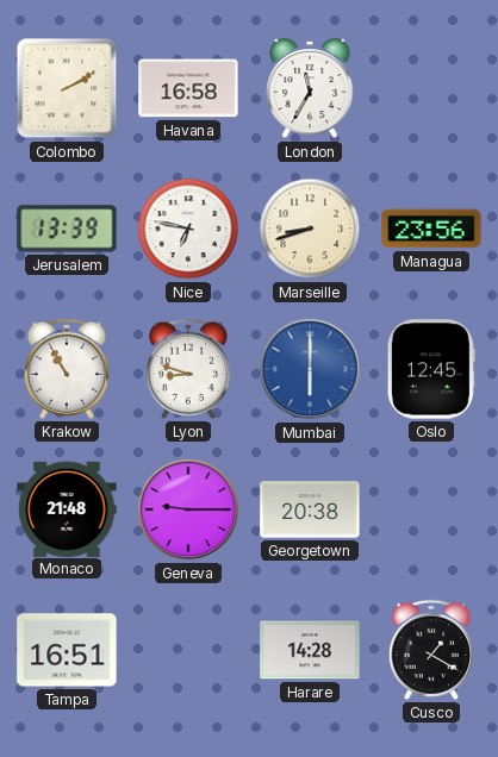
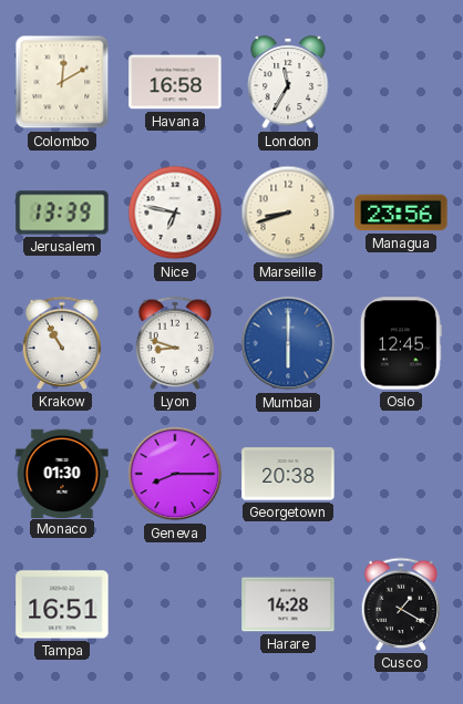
Colombo: 2:10 -> 12:10
Monaco: 21:48 -> 01:30
Geneva: 9:15 -> 8:15
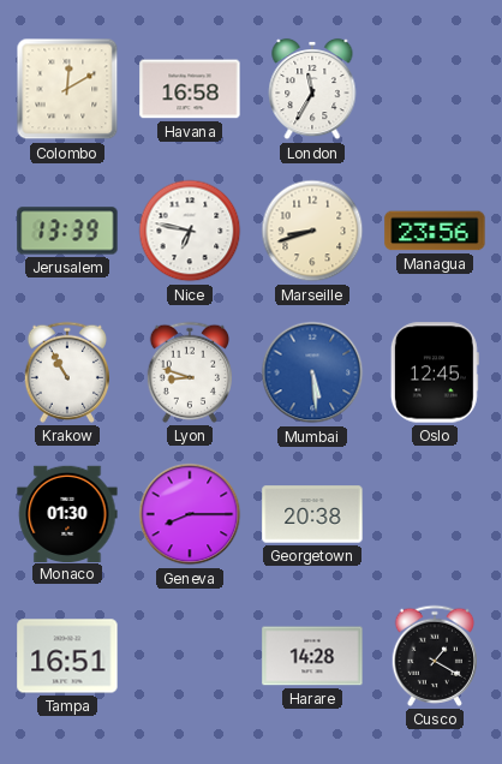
Mumbai: 6:00 -> 5:29
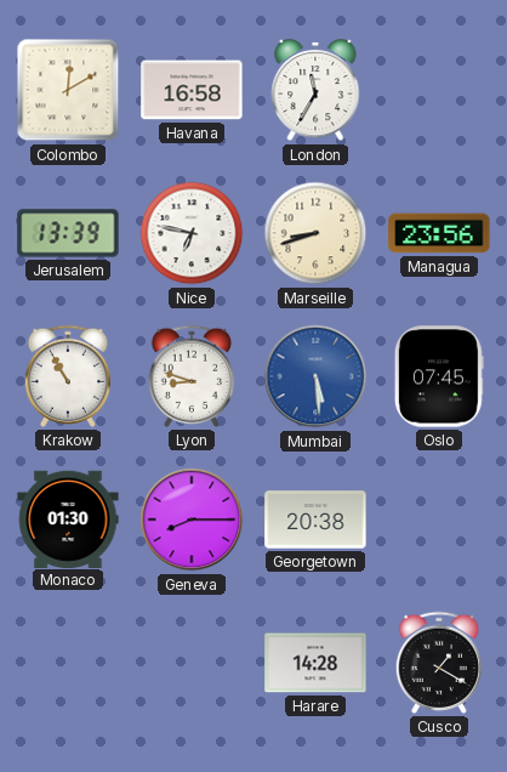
Oslo: 12:45 -> 07:45
Tampa: 16:51 -> none
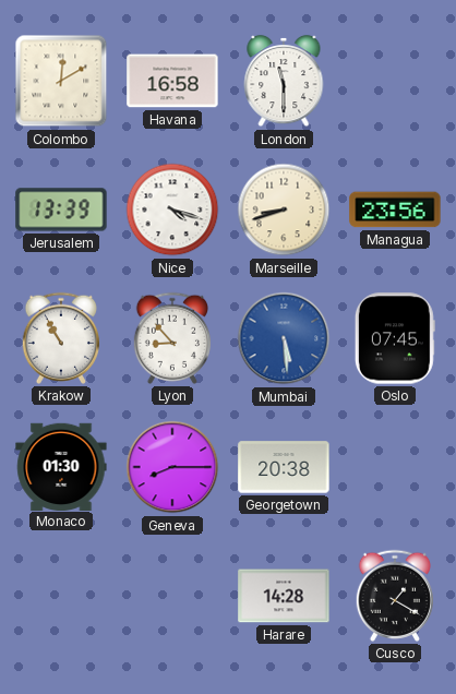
London: 11:35 -> 11:30
Nice: 6:47 -> 4:18
Lyon: 8:48 -> 8:53
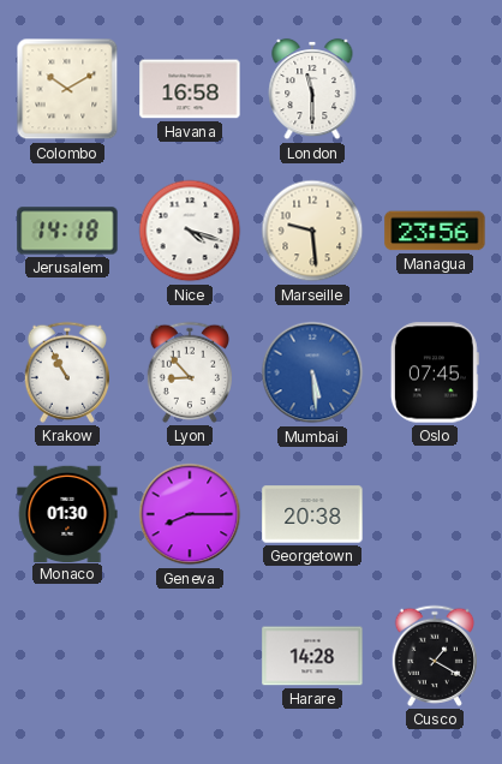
Colombo: 12:10 -> 10:10
Jerusalem: 13:39 -> 14:18
Marseille: 8:42 -> 9:29
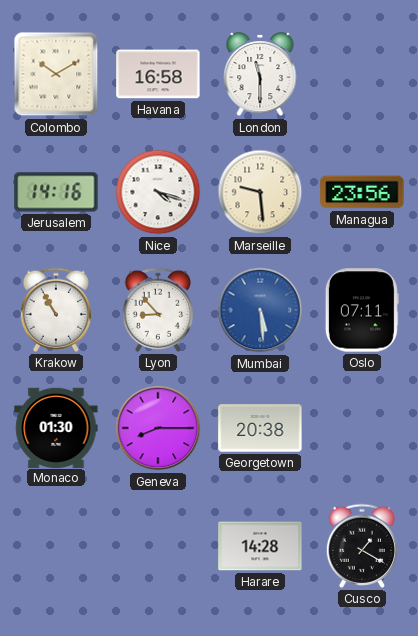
Jerusalem: 14:18 -> 14:16
Oslo: 07:45 -> 07:11
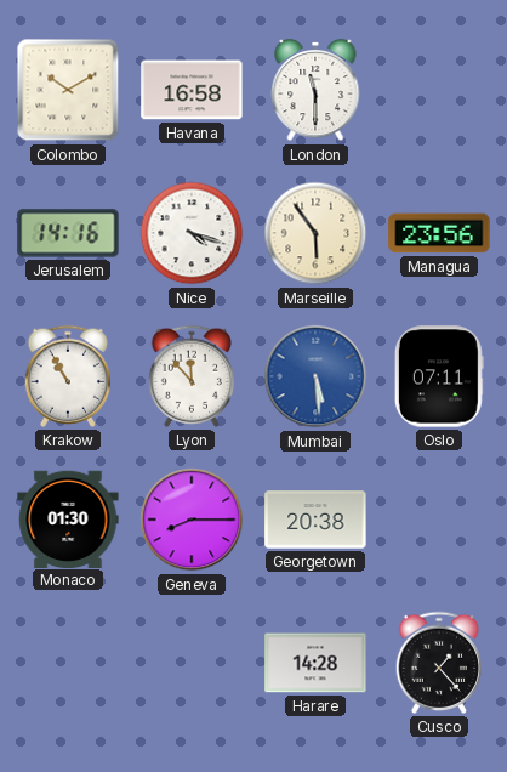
Marseille: 9:29 -> 5:54
Lyon: 8:53 -> 11:53
Cusco: 1:20 -> 1:23
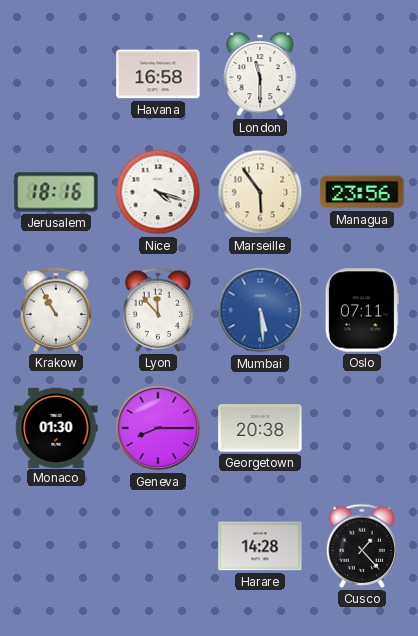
Colombo: 10:10 -> none
Jerusalem: 14:16 -> 18:16
